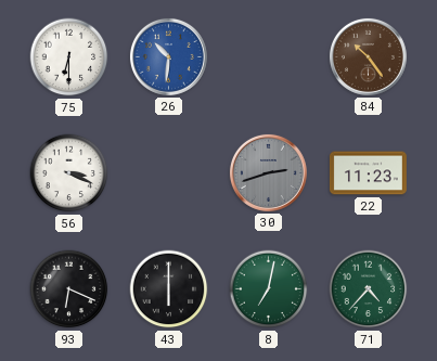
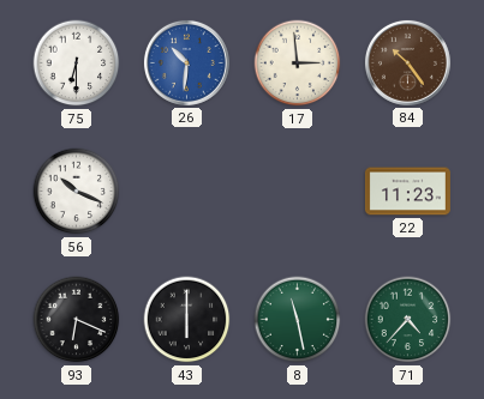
17: none -> 2:59
56: 3:19 -> 10:19
30: 2:42 -> none
8: 7:02 -> 11:28
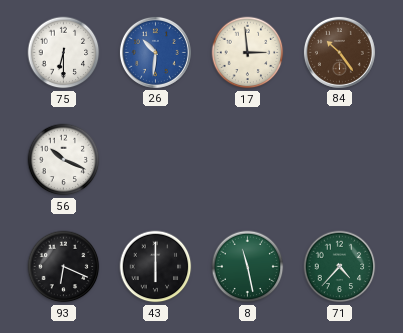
22: 11:23 -> none
